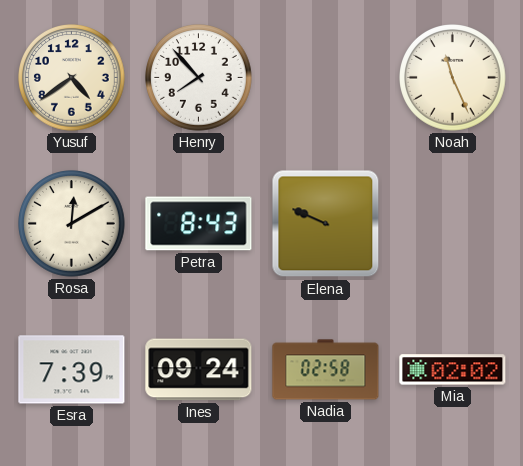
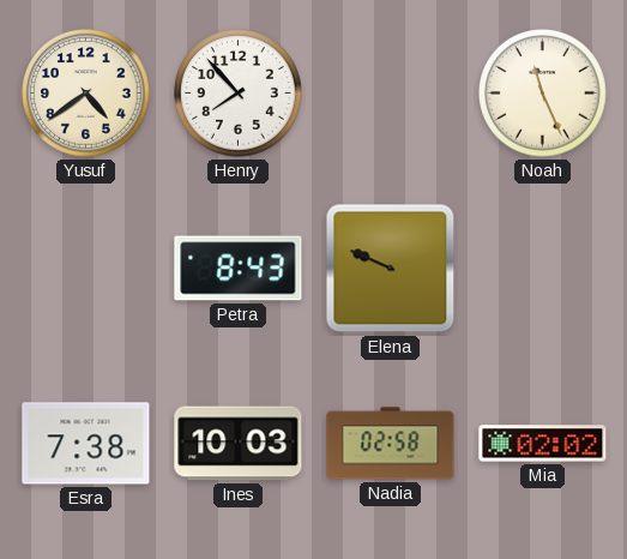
Rosa: 12:10 -> none
Esra: 7:39 -> 7:38
Ines: 09:24 -> 10:03
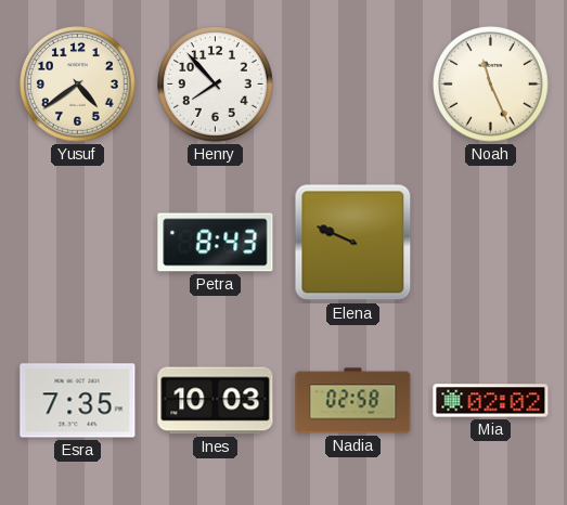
Esra: 7:38 -> 7:35
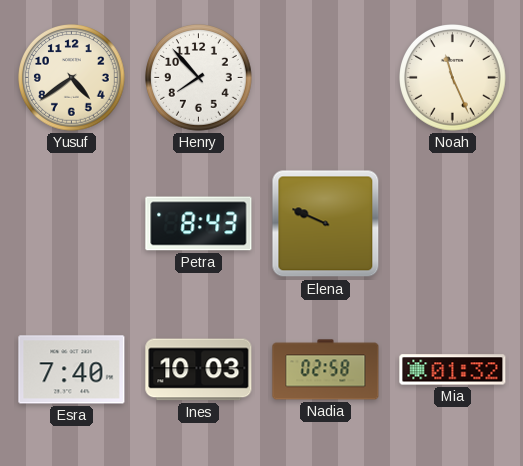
Esra: 7:35 -> 7:40
Mia: 02:02 -> 01:32
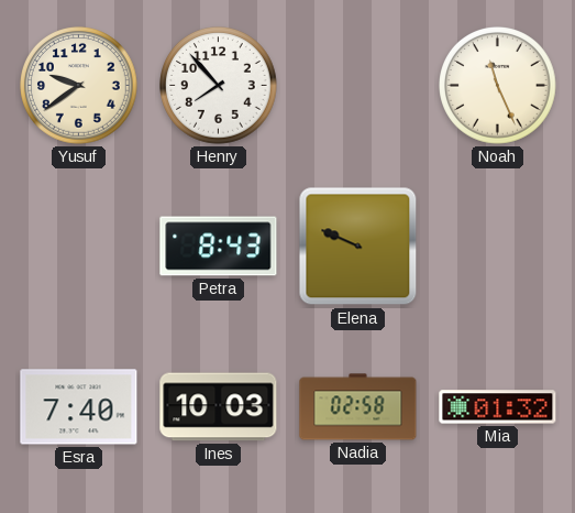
Yusuf: 4:39 -> 9:39
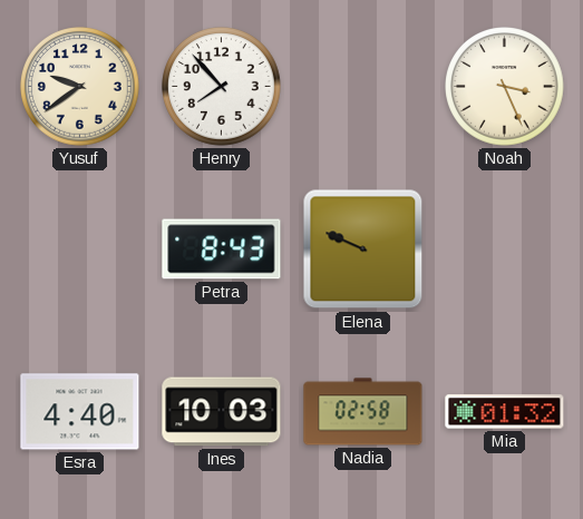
Noah: 11:26 -> 3:26
Esra: 7:40 -> 4:40
